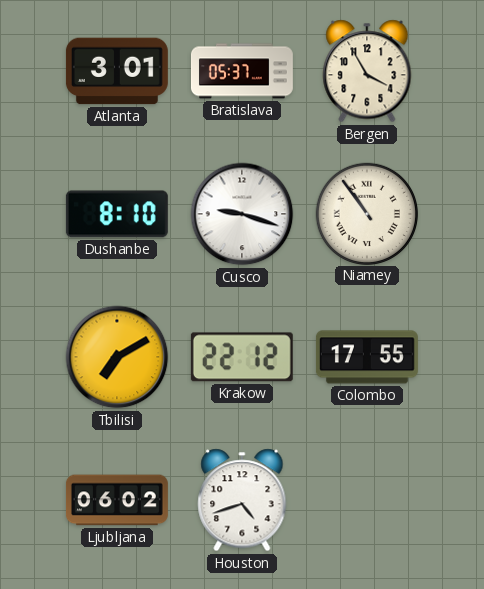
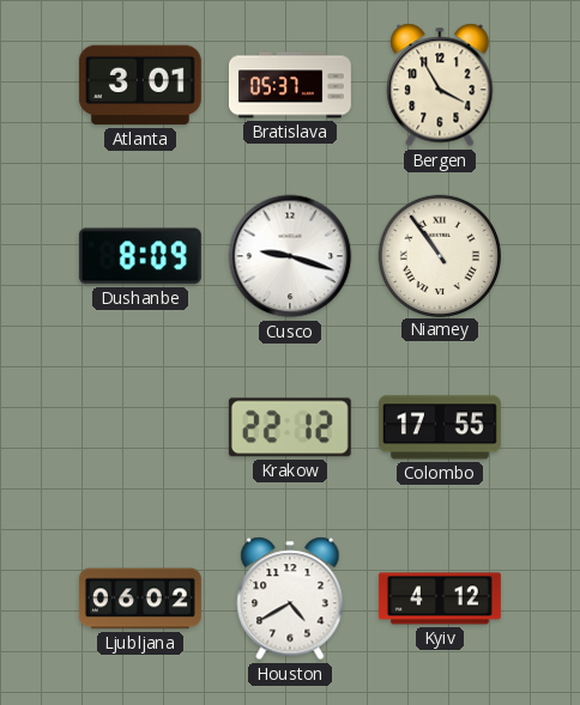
Dushanbe: 8:10 -> 8:09
Tbilisi: 7:10 -> none
Houston: 4:42 -> 4:40
Kyiv: none -> 4:12
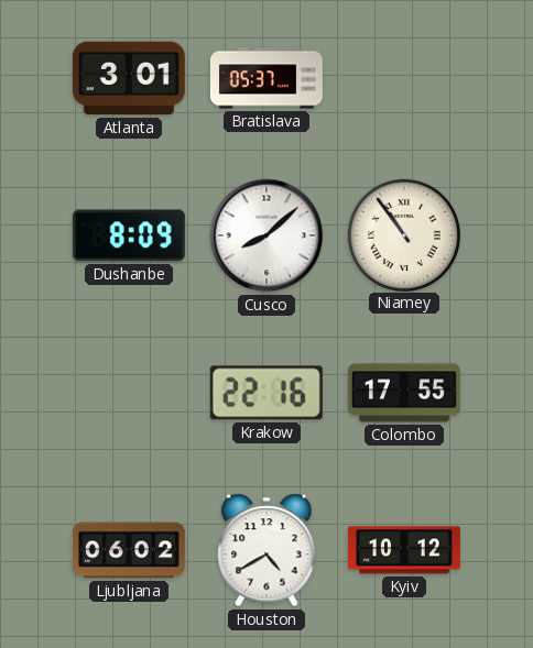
Bergen: 3:55 -> none
Cusco: 9:18 -> 8:08
Krakow: 22:12 -> 22:16
Kyiv: 4:12 -> 10:12
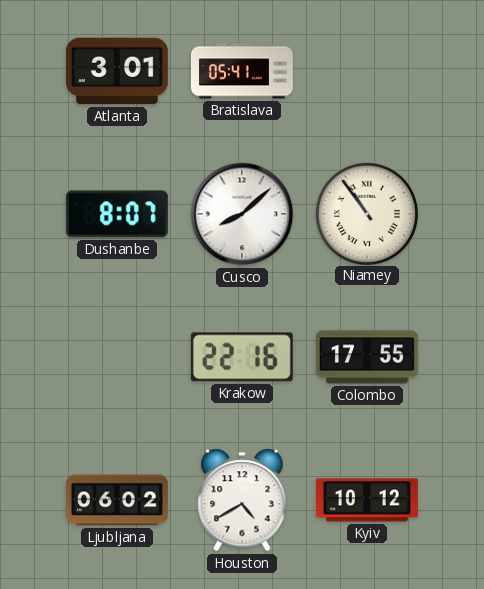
Bratislava: 05:37 -> 05:41
Dushanbe: 8:09 -> 8:07
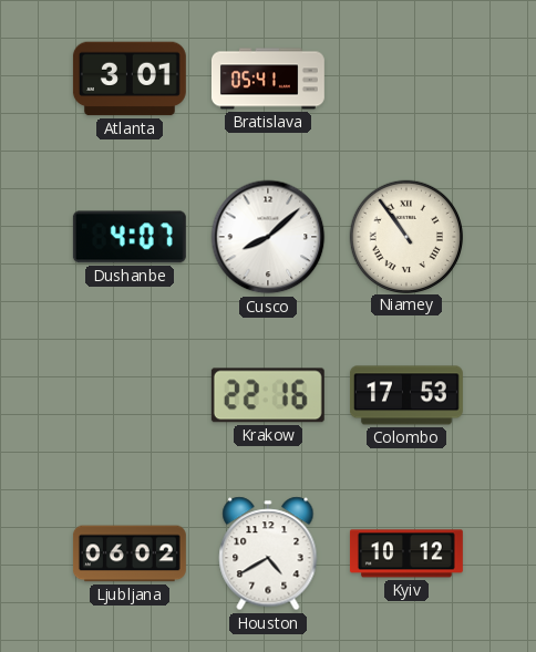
Dushanbe: 8:07 -> 4:07
Colombo: 17:55 -> 17:53
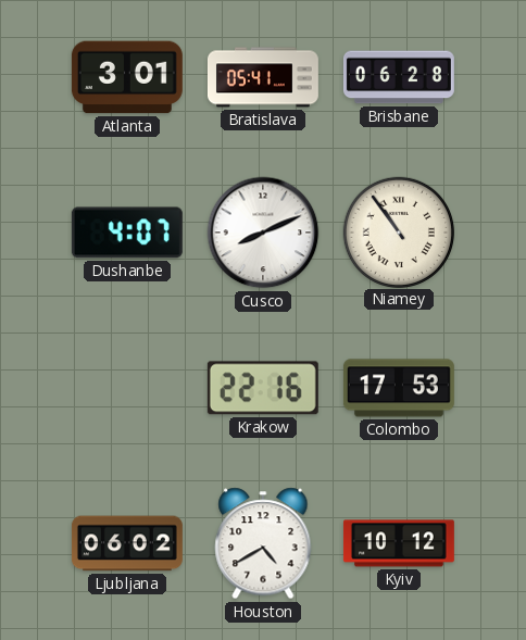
Brisbane: none -> 06:28
Cusco: 8:08 -> 8:11
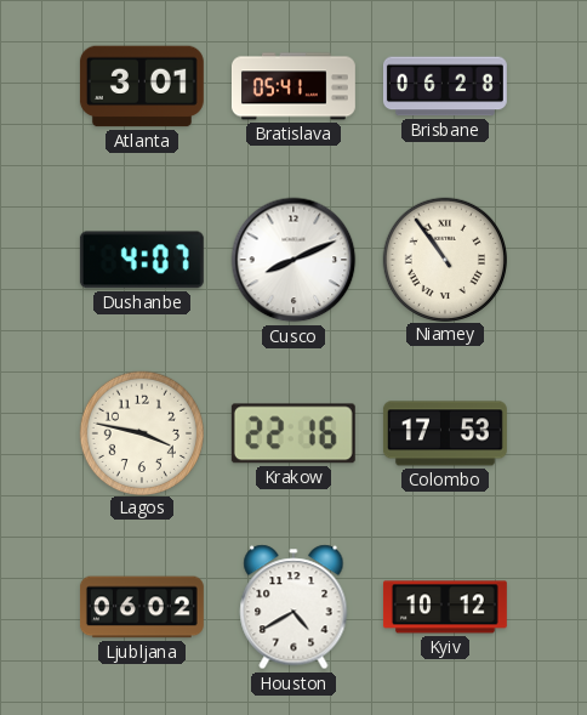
Lagos: none -> 3:47
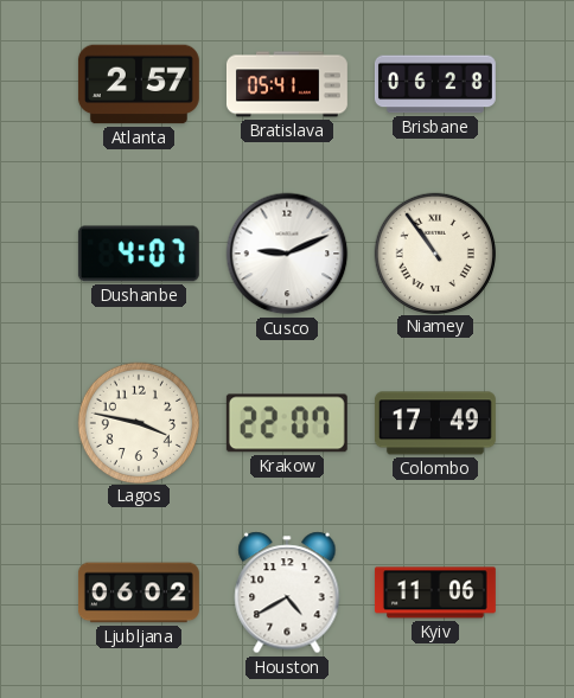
Atlanta: 3:01 -> 2:57
Cusco: 8:11 -> 9:11
Krakow: 22:16 -> 22:07
Colombo: 17:53 -> 17:49
Kyiv: 10:12 -> 11:06
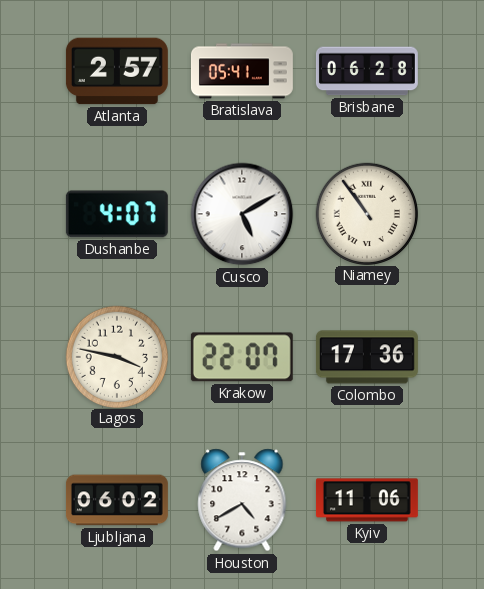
Cusco: 9:11 -> 5:10
Colombo: 17:49 -> 17:36
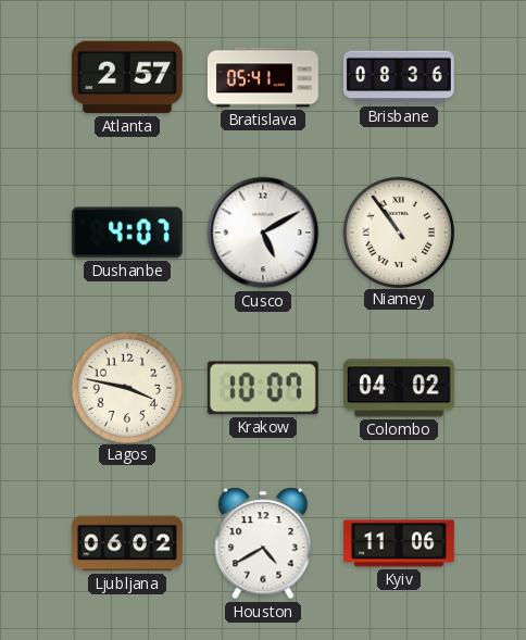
Brisbane: 06:28 -> 08:36
Krakow: 22:07 -> 10:07
Colombo: 17:36 -> 04:02
